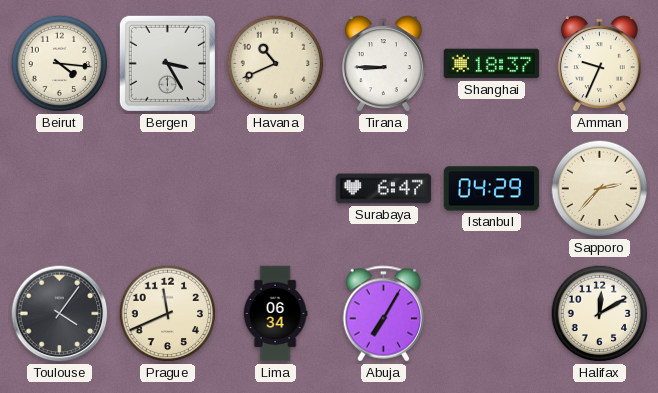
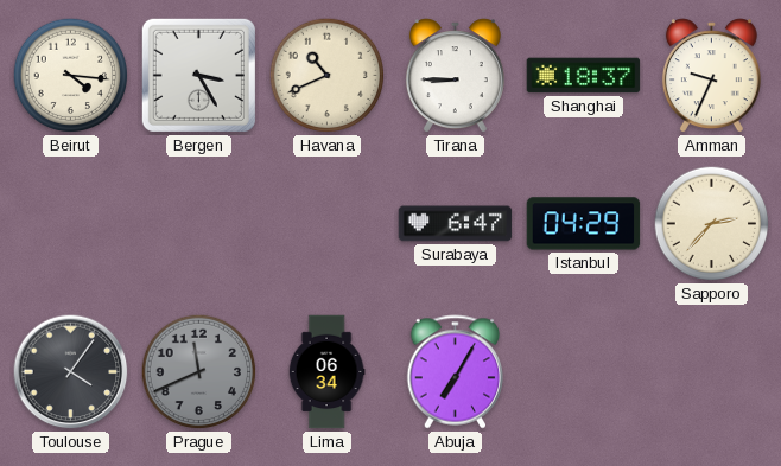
Prague dial: cream -> grey
Halifax: 12:10 -> none
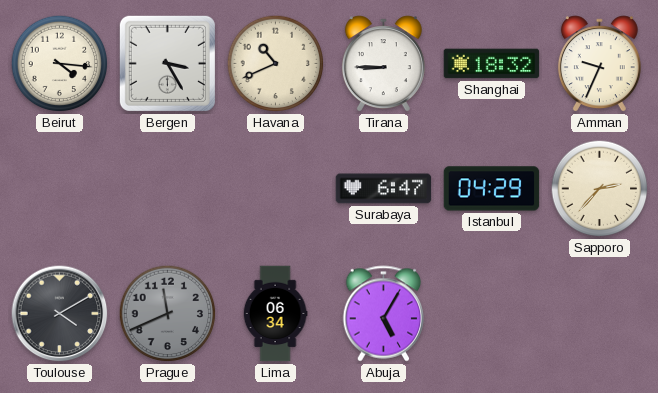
Shanghai: 18:37 -> 18:32
Toulouse: 4:06 -> 4:10
Abuja: 7:05 -> 5:05
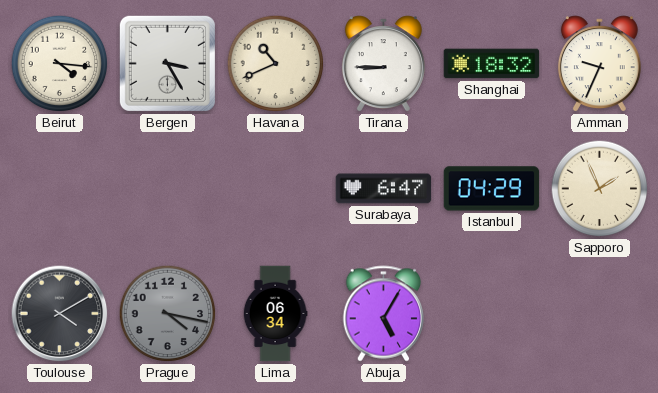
Sapporo: 2:37 -> 1:56
Prague: 11:41 -> 4:17
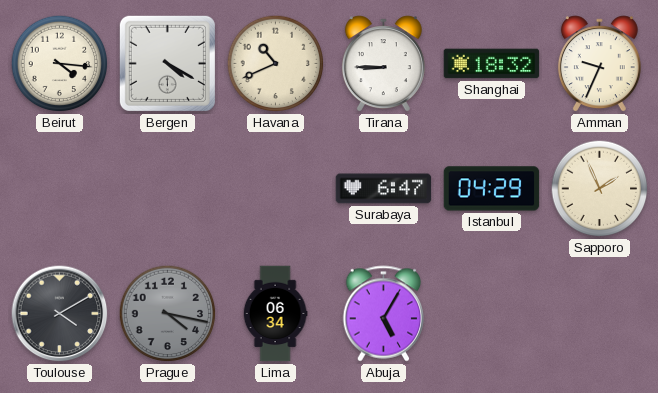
Bergen: 3:25 -> 4:20
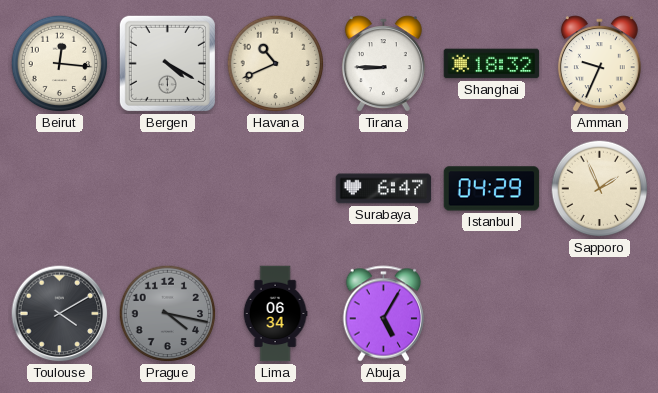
Beirut: 4:16 -> 12:16
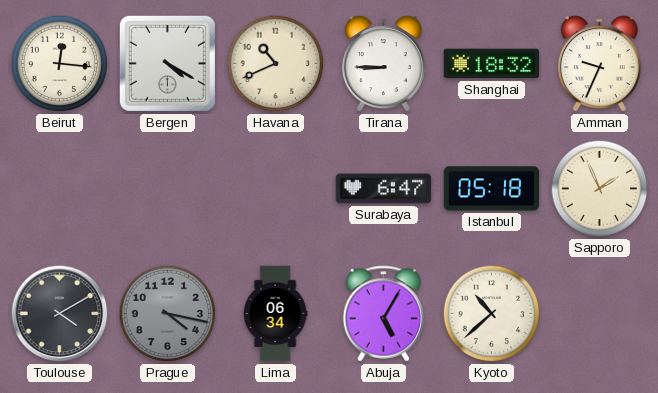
Istanbul: 04:29 -> 05:18
Kyoto: none -> 10:38
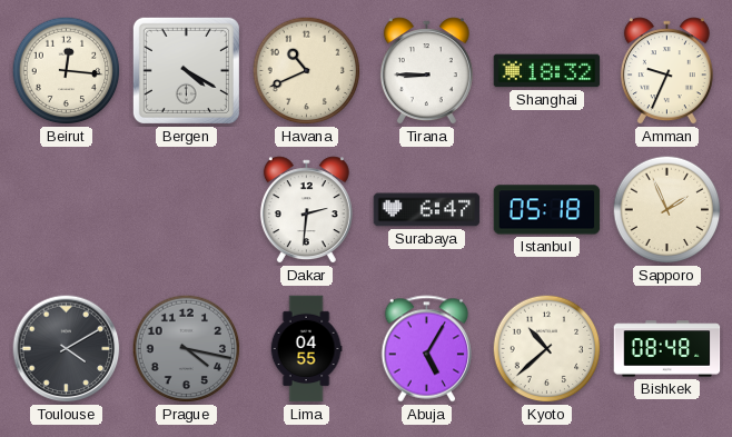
Dakar: none -> 2:31
Lima: 06:34 -> 04:55
Bishkek: none -> 08:48
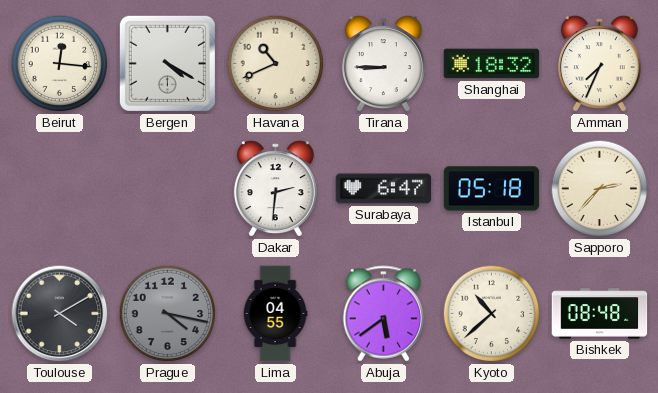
Amman: 9:34 -> 7:34
Sapporo: 1:56 -> 2:37
Abuja: 5:05 -> 5:39
